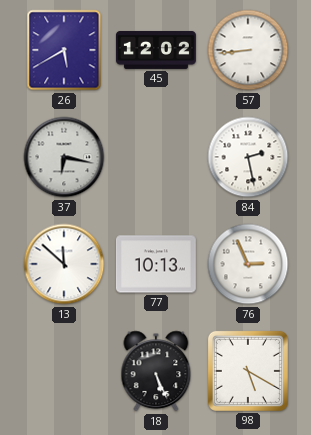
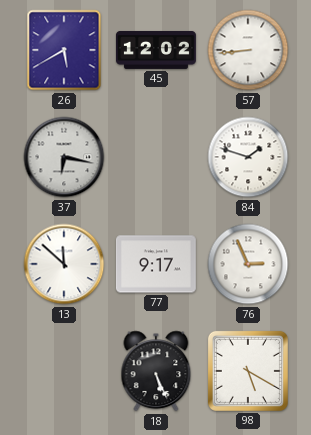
84: 2:28 -> 1:48
77: 10:13 -> 9:17
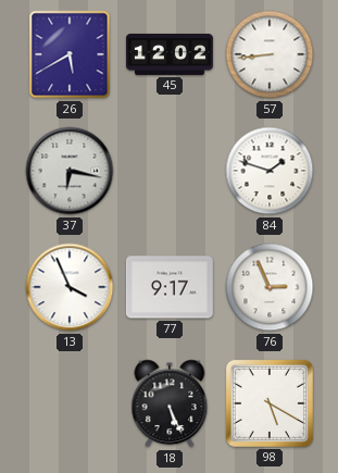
13: 11:52 -> 3:56
